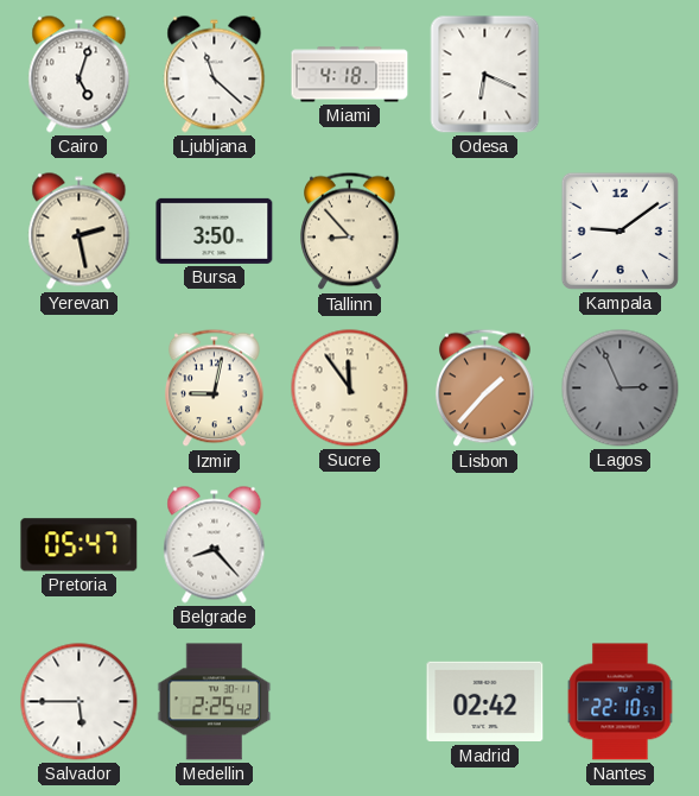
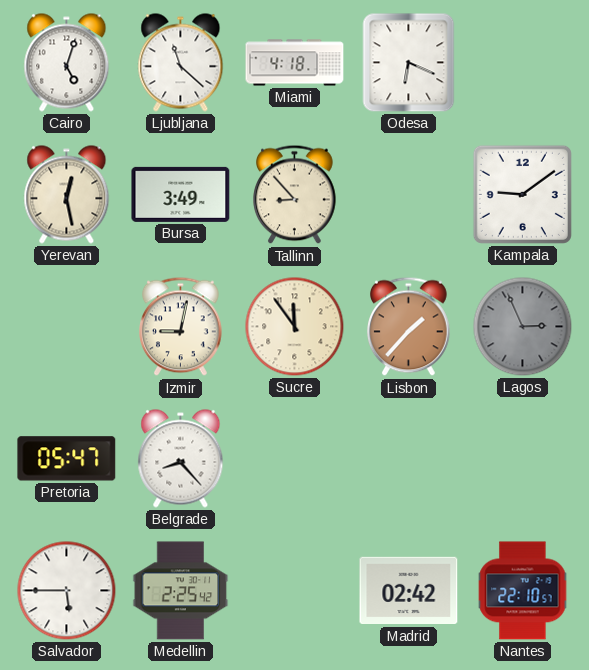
Yerevan: 2:28 -> 12:28
Bursa: 3:50 -> 3:49
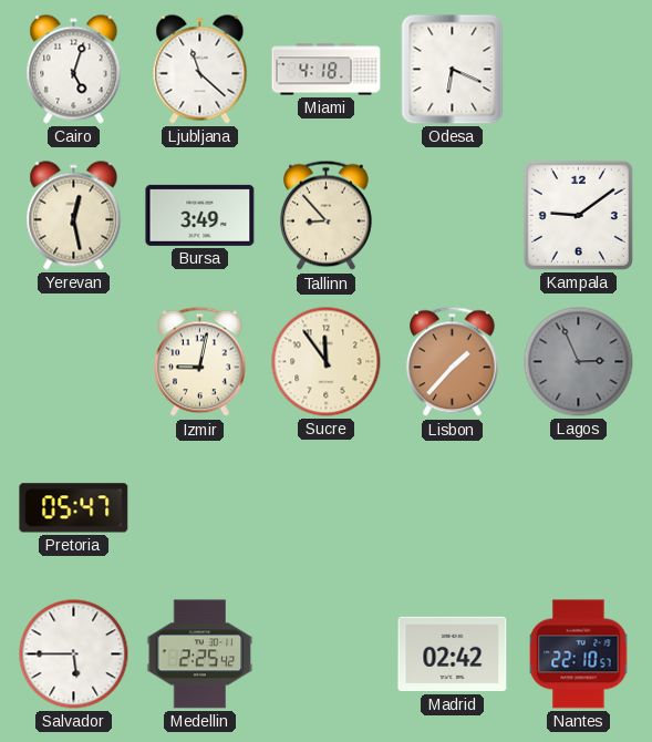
Belgrade: 8:23 -> none
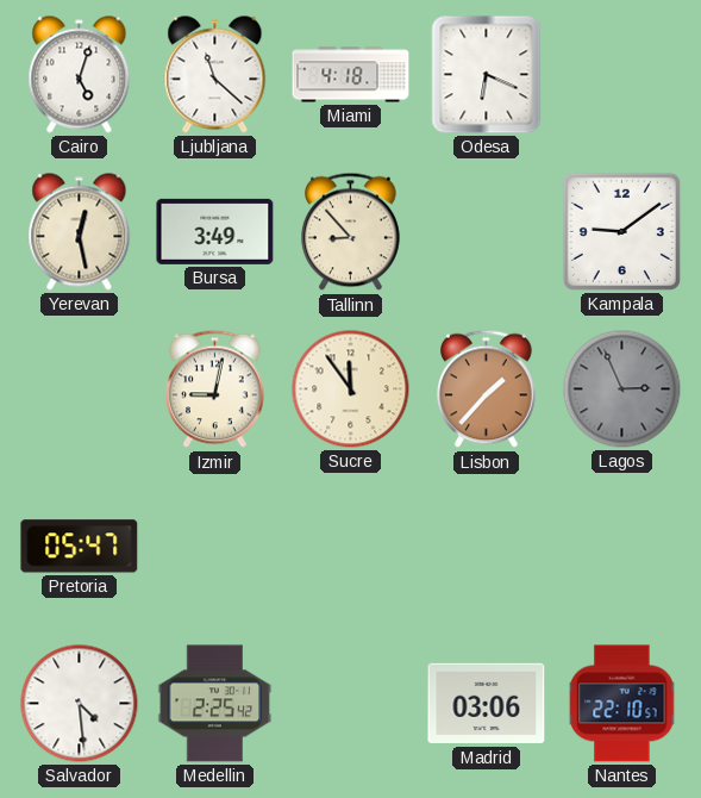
Salvador: 5:45 -> 4:29
Madrid: 02:42 -> 03:06
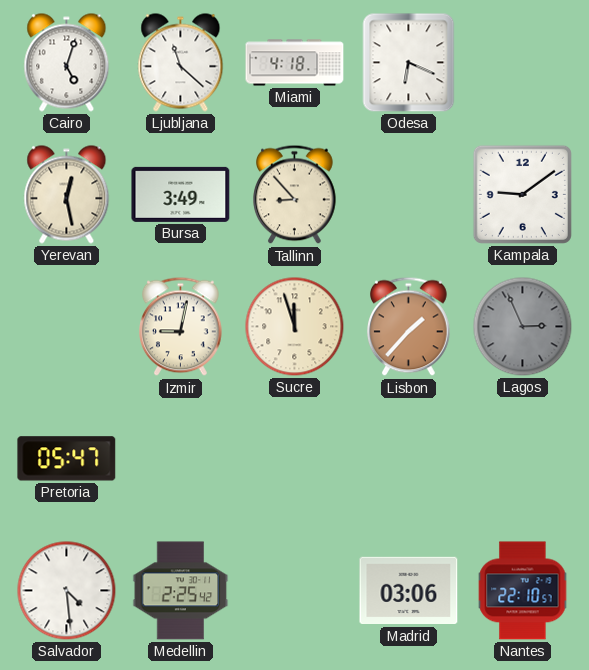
Sucre: 11:54 -> 11:57
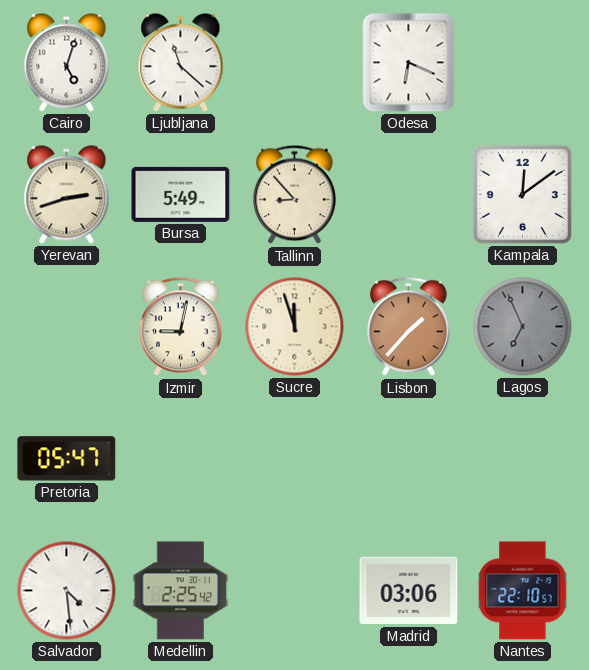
Miami: 4:18 -> none
Yerevan: 12:28 -> 2:42
Bursa: 3:49 -> 5:49
Kampala: 9:09 -> 12:09
Lagos: 2:56 -> 6:56
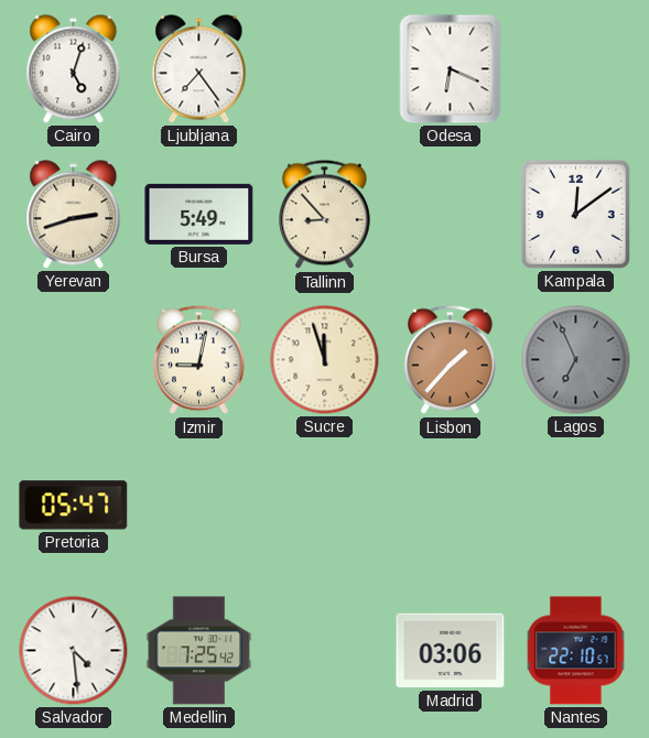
Ljubljana: 11:22 -> 7:24
Medellin: 2:25 -> 7:25
